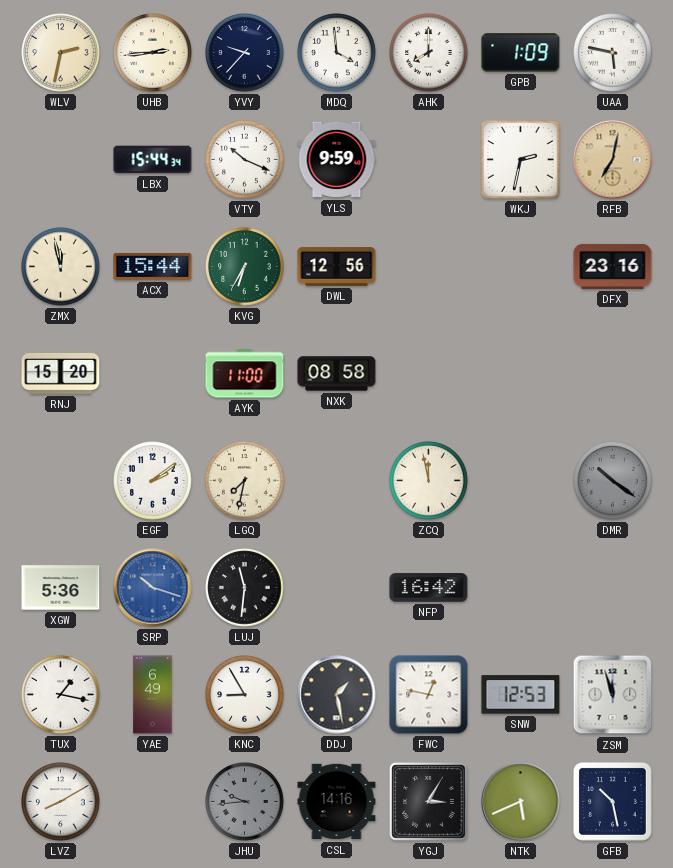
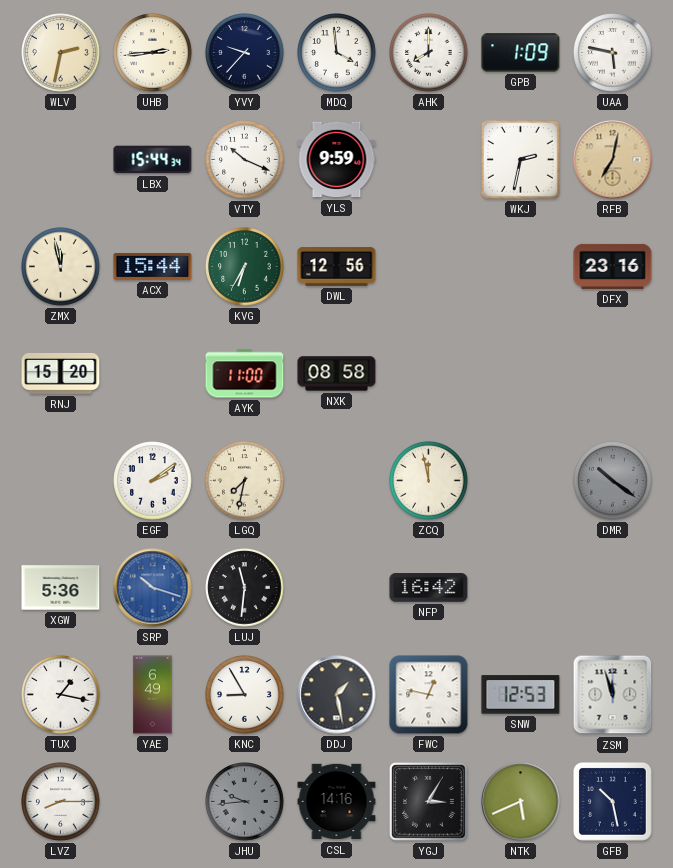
LVZ: 8:10 -> 8:15
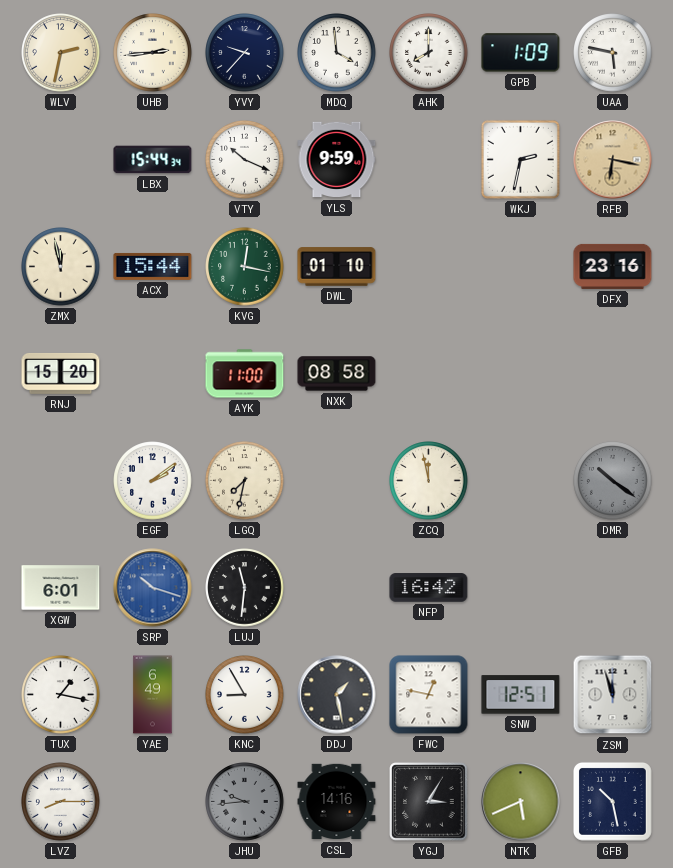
RFB: 7:02 -> 6:17
KVG: 6:35 -> 12:17
DWL: 12:56 -> 01:10
XGW: 5:36 -> 6:01
SNW: 12:53 -> 12:51
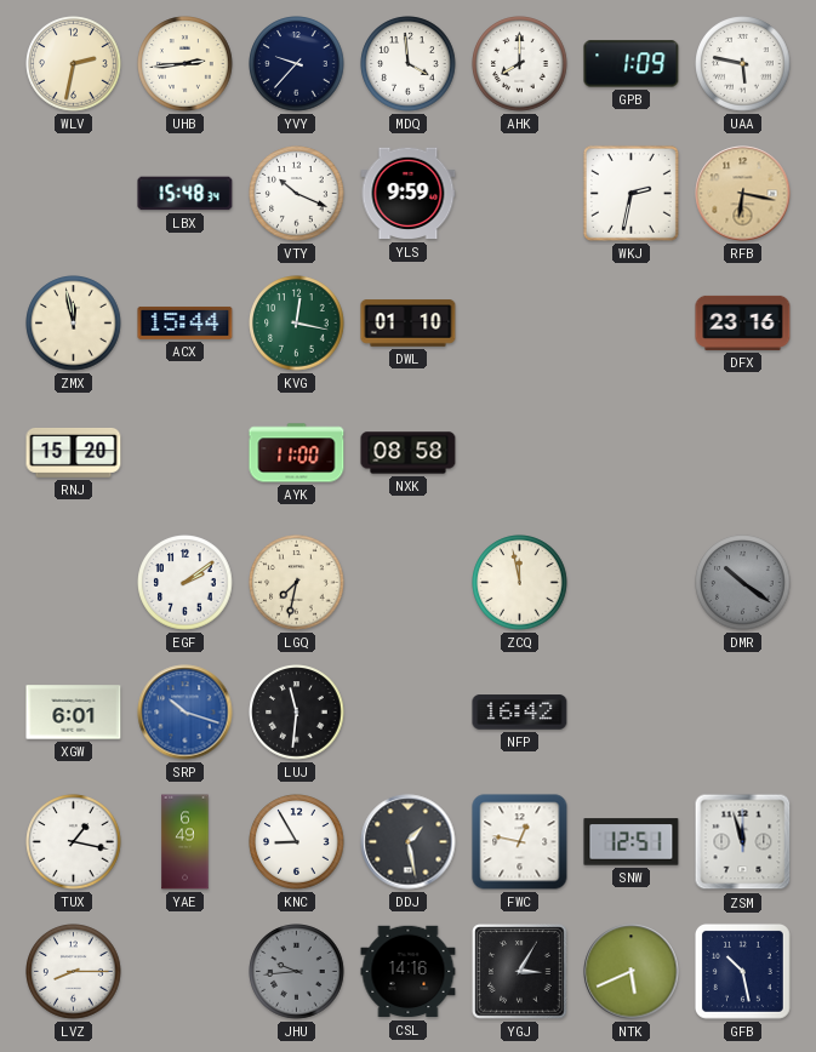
LBX: 15:44 -> 15:48
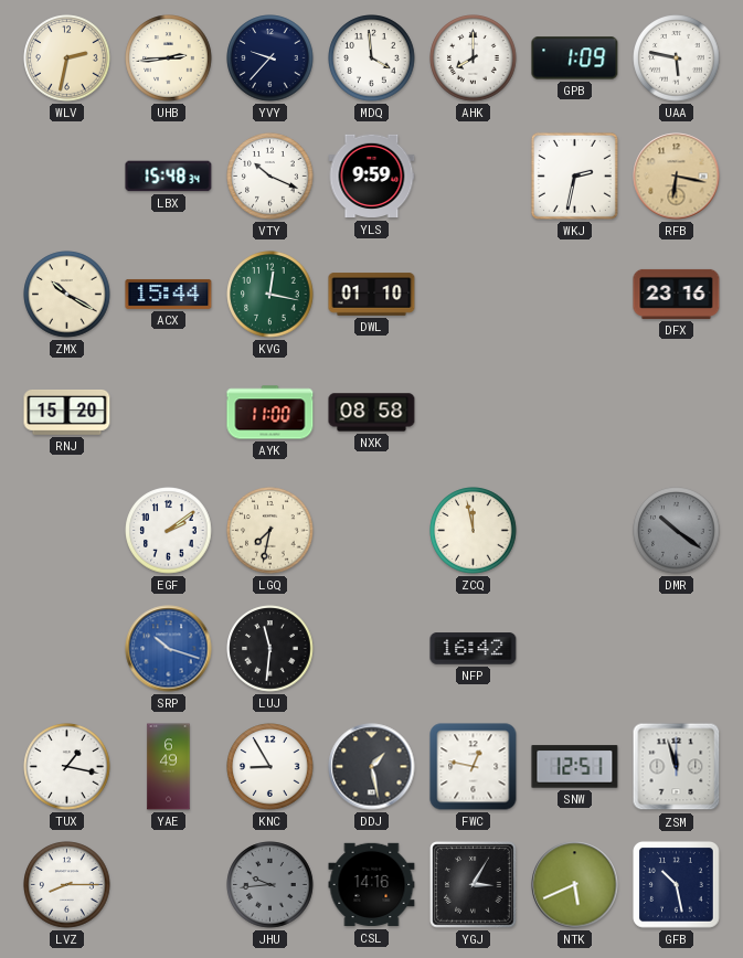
ZMX: 11:58 -> 10:20
XGW: 6:01 -> none
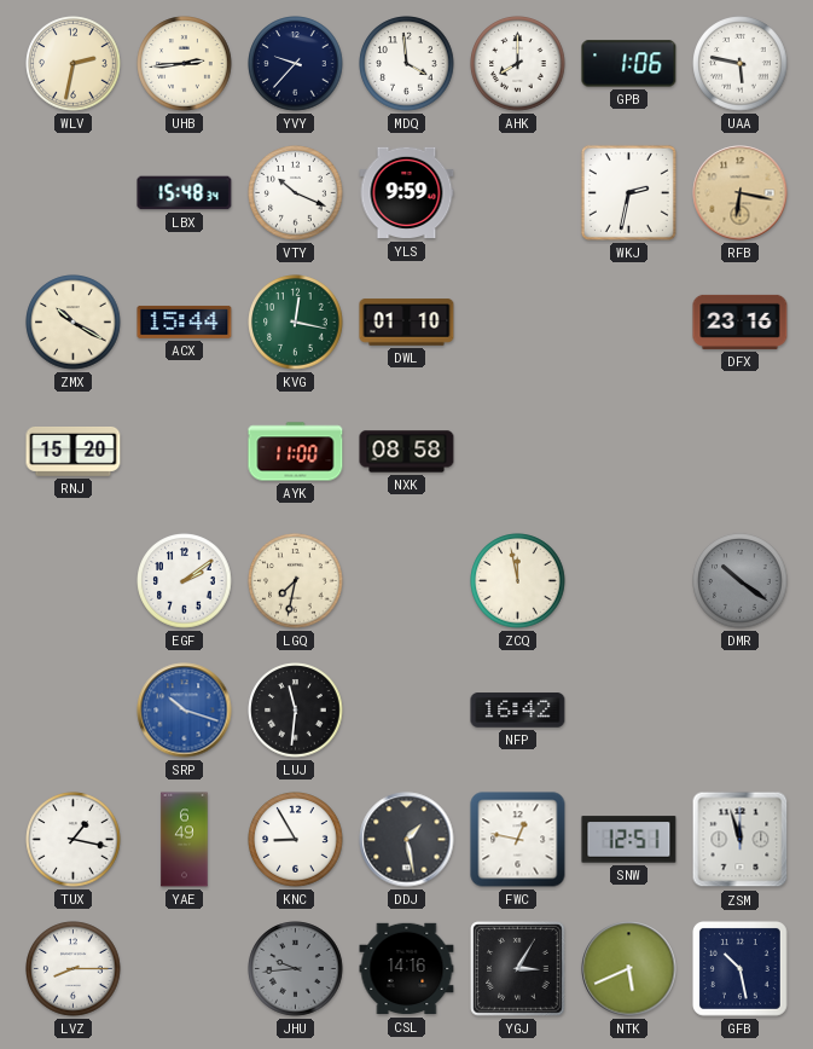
GPB: 1:09 -> 1:06
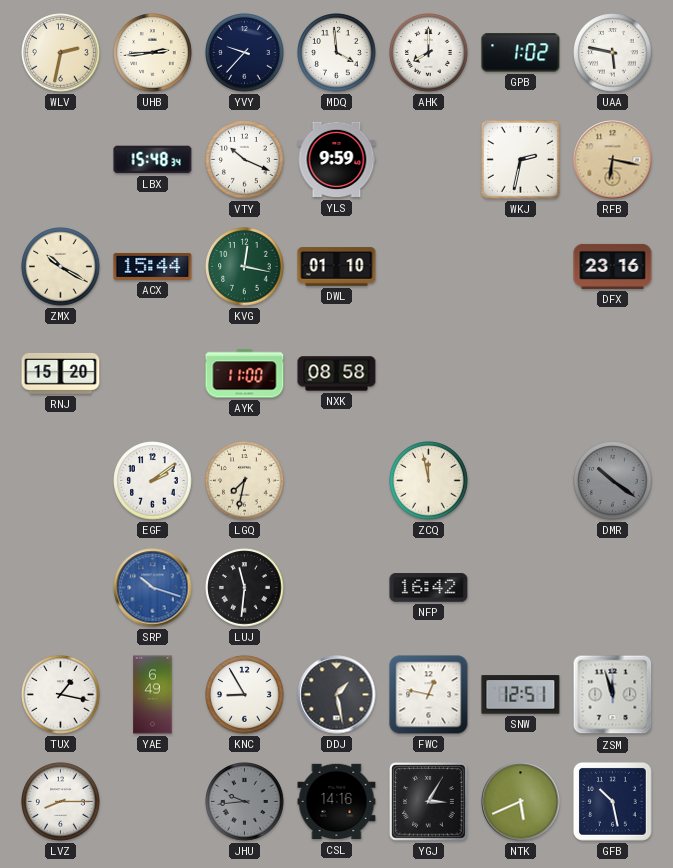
GPB: 1:06 -> 1:02
